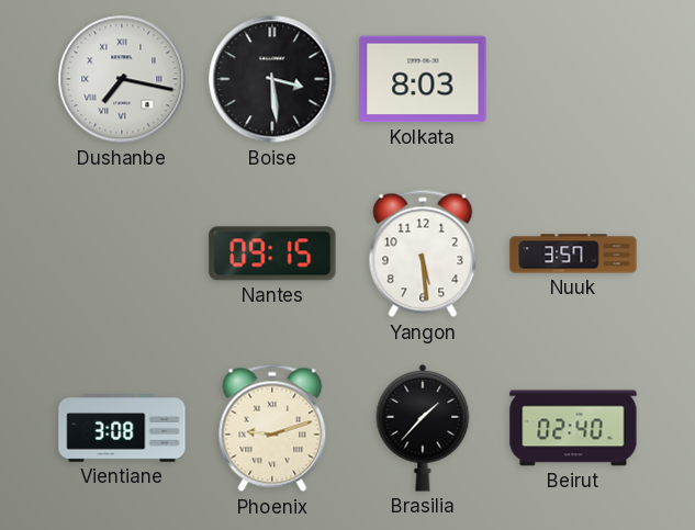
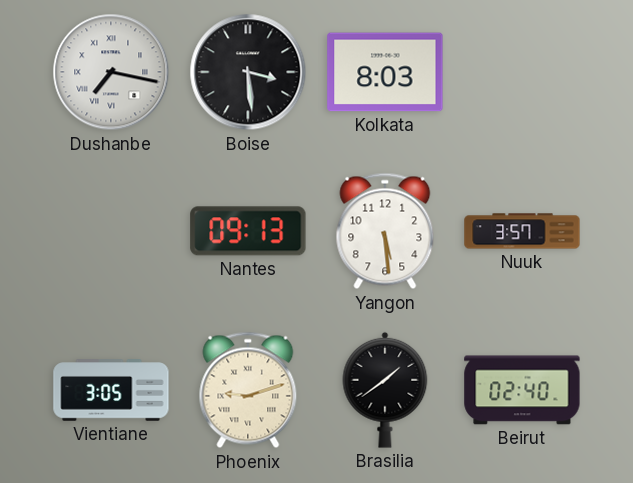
Nantes: 09:15 -> 09:13
Vientiane: 3:08 -> 3:05
Brasilia: 1:37 -> 1:39
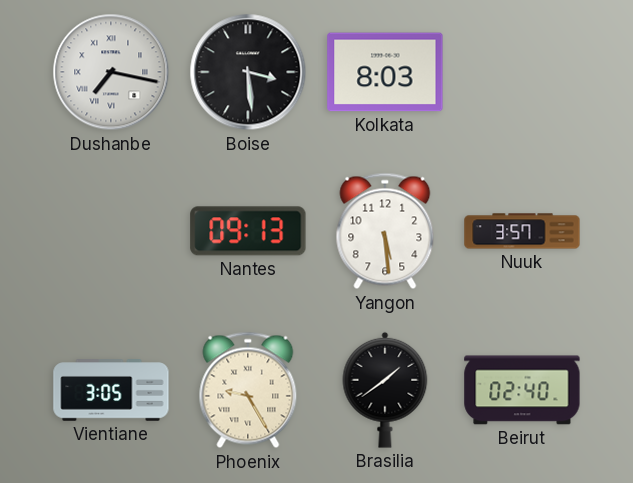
Phoenix: 9:12 -> 9:25
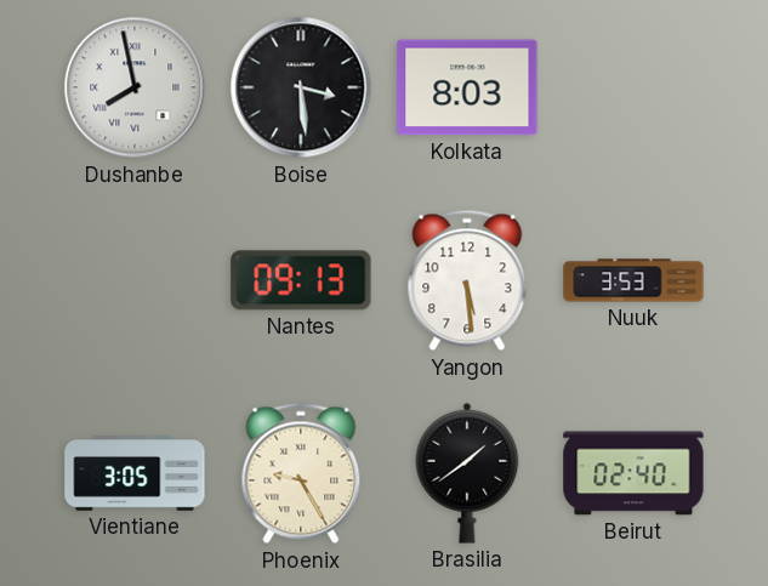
Dushanbe: 7:17 -> 7:58
Nuuk: 3:57 -> 3:53
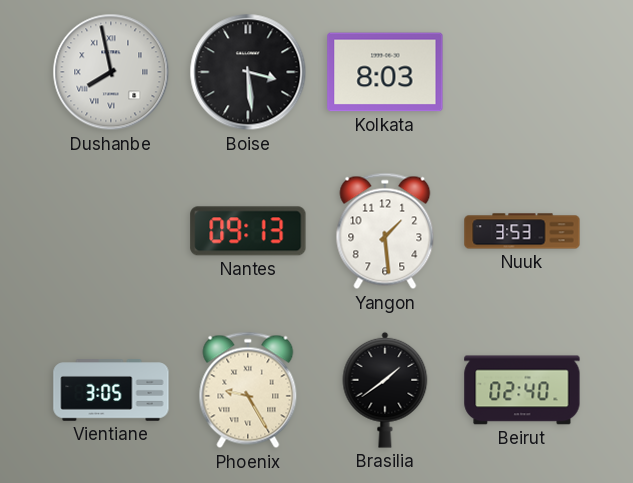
Yangon: 5:29 -> 1:29
